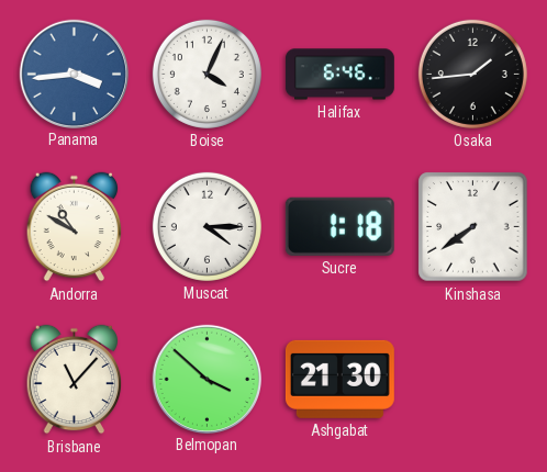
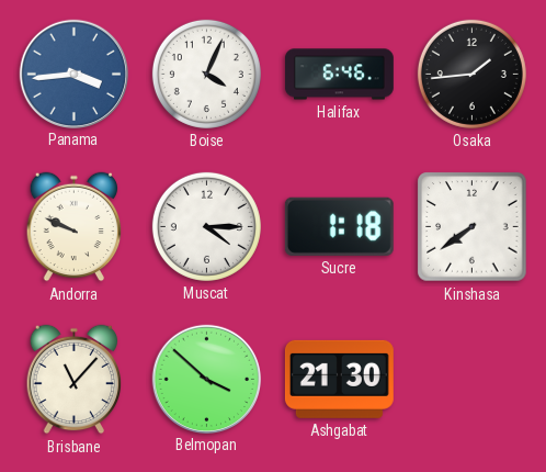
Andorra: 10:50 -> 9:49
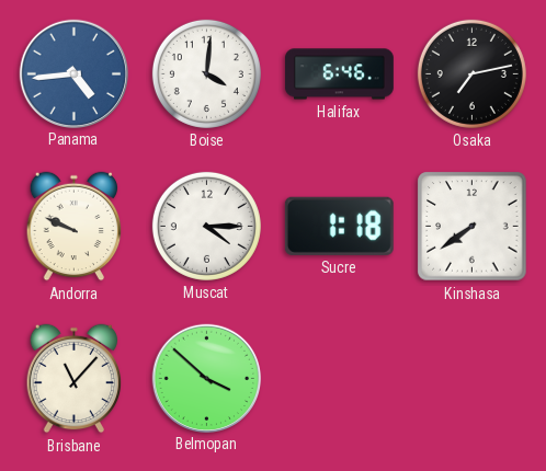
Panama: 3:44 -> 4:44
Boise: 4:04 -> 4:01
Osaka: 1:44 -> 7:13
Ashgabat: 21:30 -> none
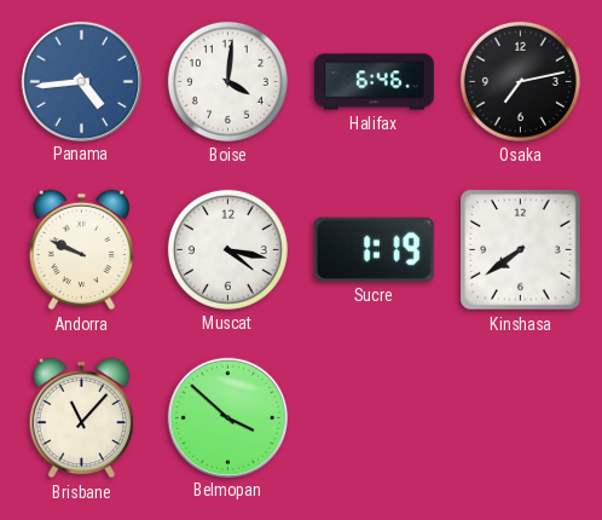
Muscat: 4:15 -> 4:17
Sucre: 1:18 -> 1:19
